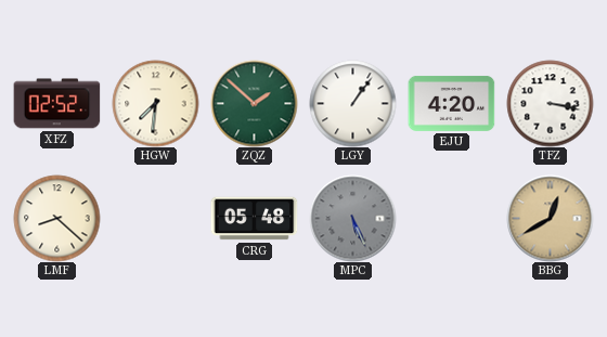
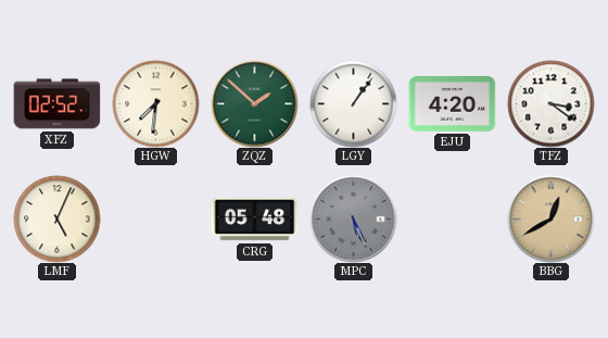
TFZ: 3:17 -> 3:21
LMF: 8:22 -> 5:04
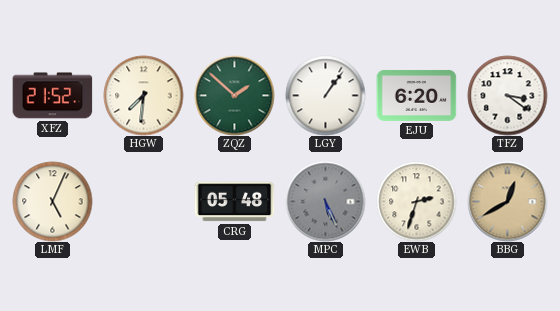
XFZ: 02:52 -> 21:52
EJU: 4:20 -> 6:20
EWB: none -> 2:33
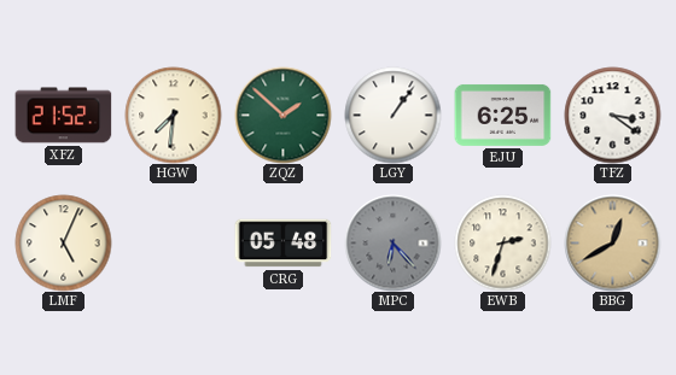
EJU: 6:20 -> 6:25
MPC: 5:26 -> 6:23
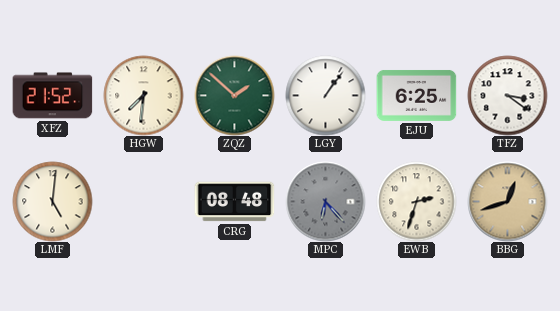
LMF: 5:04 -> 5:01
CRG: 05:48 -> 08:48
BBG: 12:40 -> 12:42
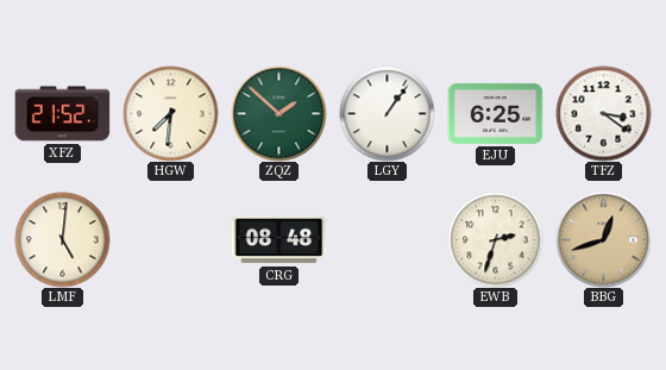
MPC: 6:23 -> none
